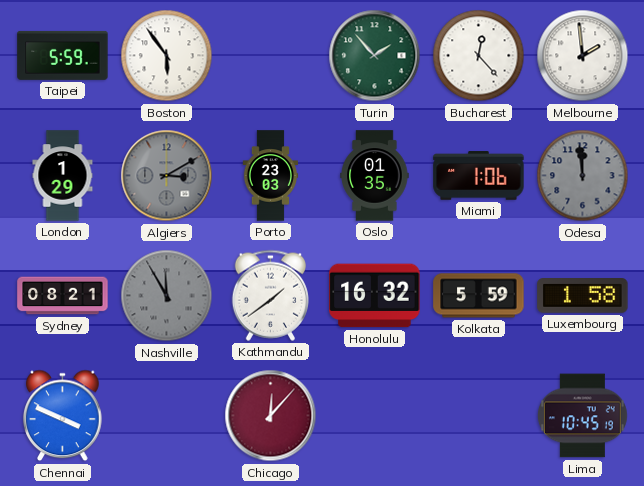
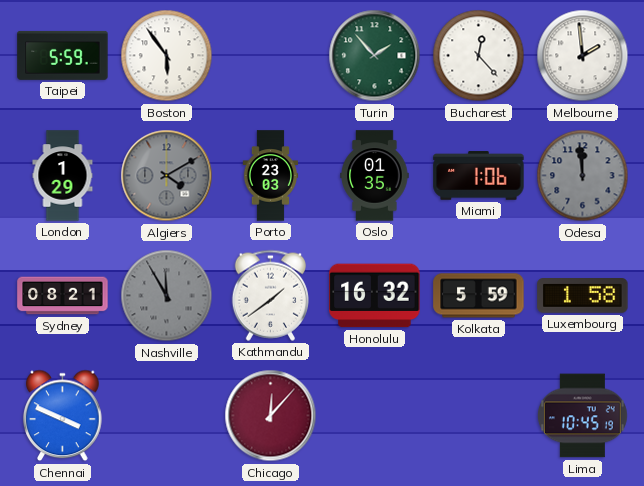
Algiers: 3:10 -> 4:10
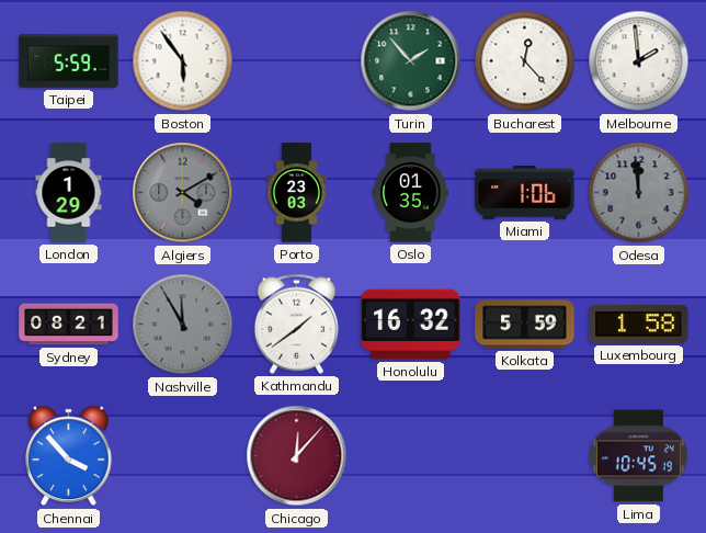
Chennai: 3:49 -> 3:53
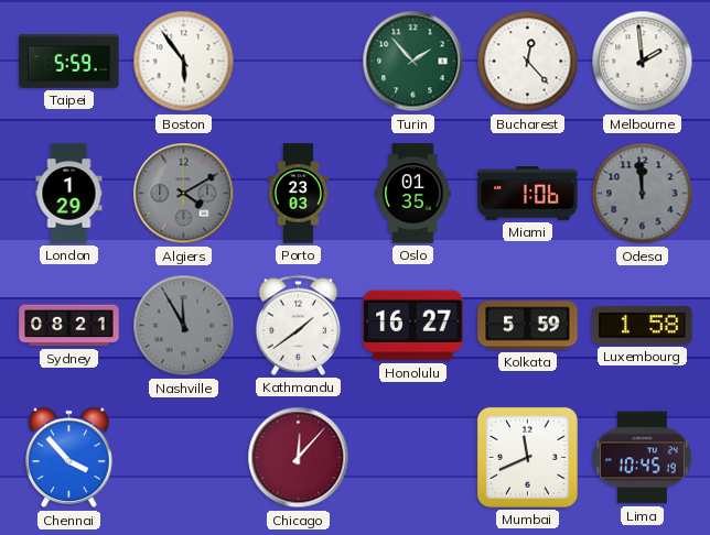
Honolulu: 16:32 -> 16:27
Mumbai: none -> 11:41
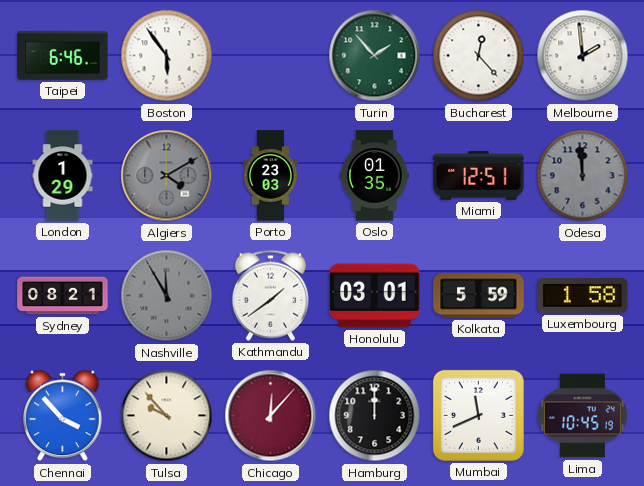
Taipei: 5:59 -> 6:46
Miami: 1:06 -> 12:51
Honolulu: 16:27 -> 03:01
Tulsa: none -> 9:53
Hamburg: none -> 12:00
